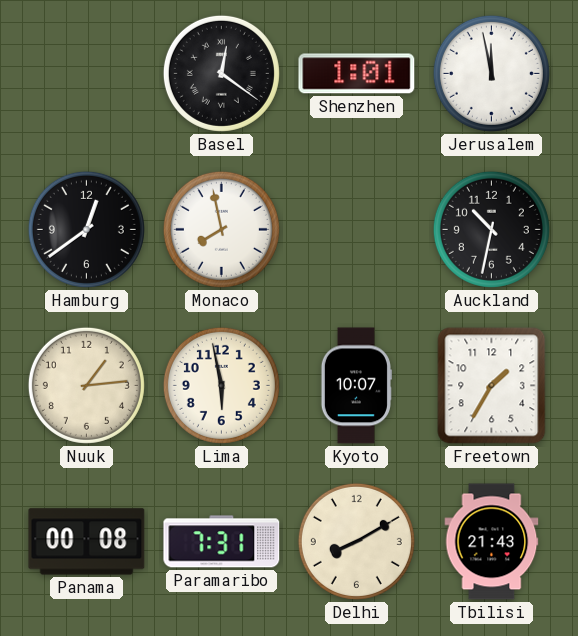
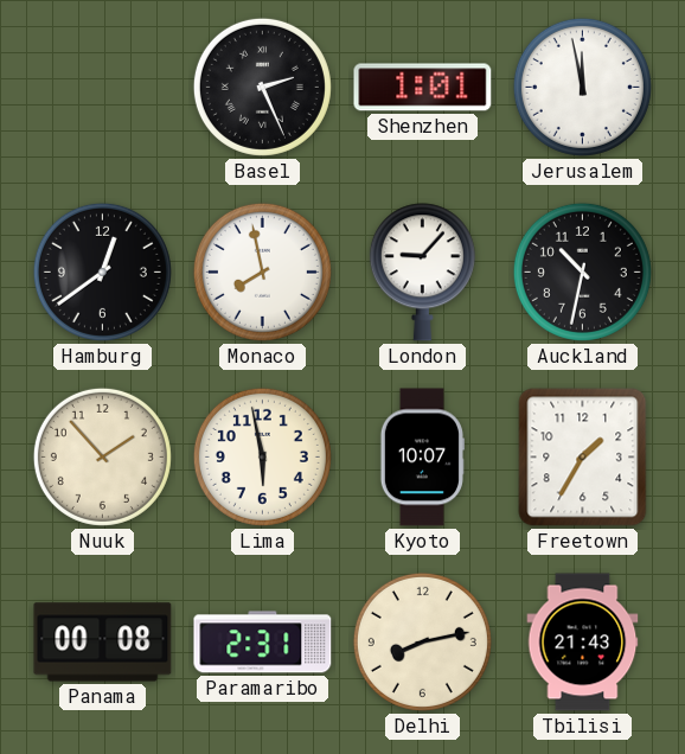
Basel: 12:21 -> 2:26
London: none -> 9:07
Nuuk: 1:14 -> 1:53
Paramaribo: 7:31 -> 2:31
Delhi: 8:10 -> 8:13
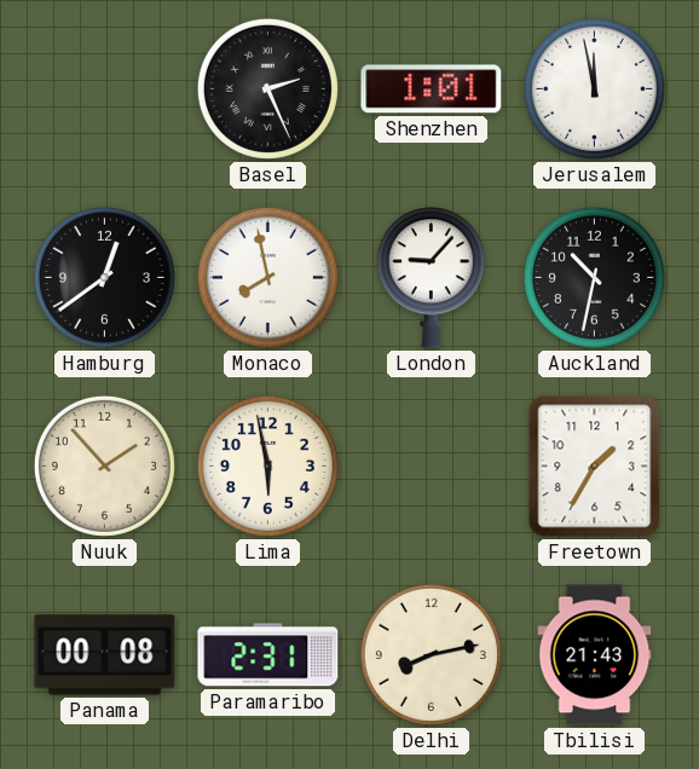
Kyoto: 10:07 -> none
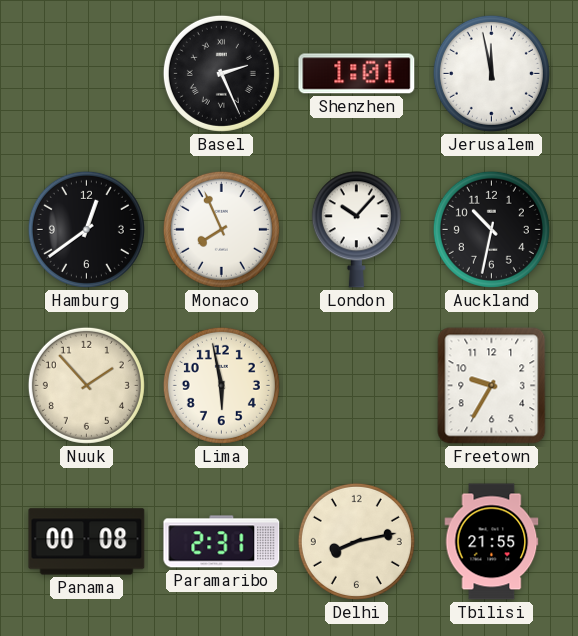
Monaco: 7:58 -> 7:56
London: 9:07 -> 10:07
Freetown: 1:35 -> 9:35
Tbilisi: 21:43 -> 21:55
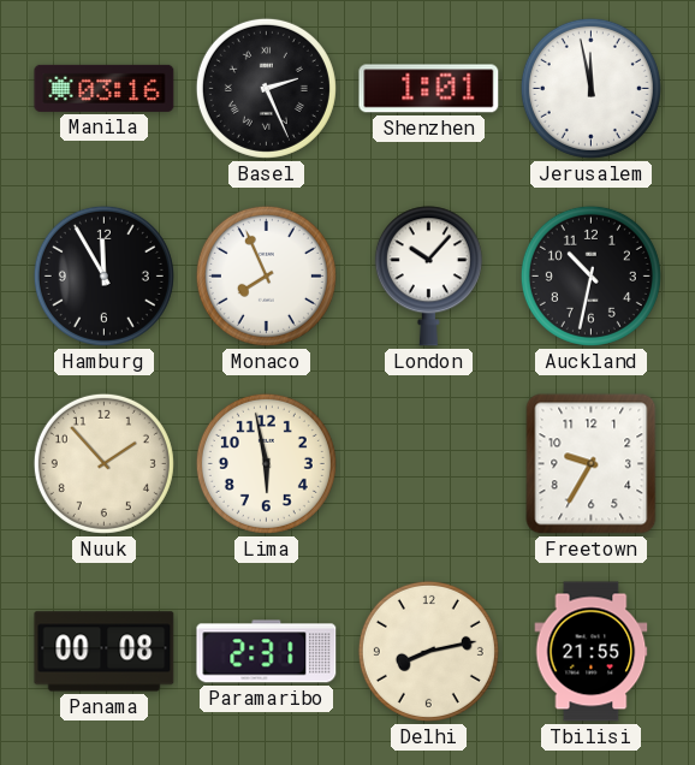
Manila: none -> 03:16
Hamburg: 12:39 -> 11:55
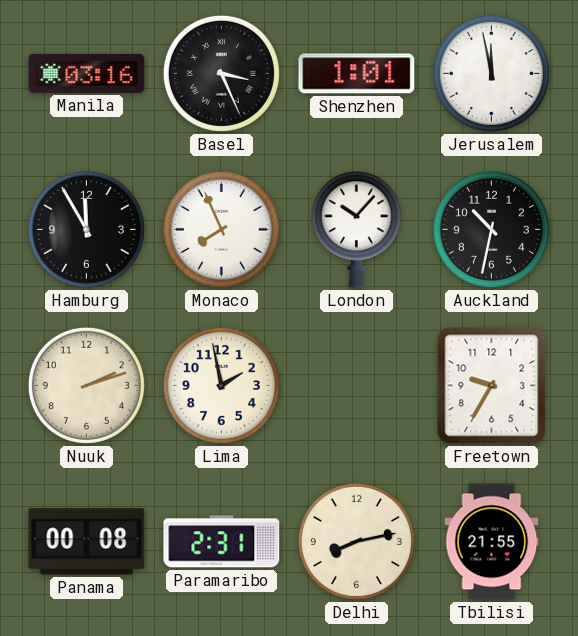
Basel: 2:26 -> 3:26
Nuuk: 1:53 -> 2:12
Lima: 5:58 -> 1:58
